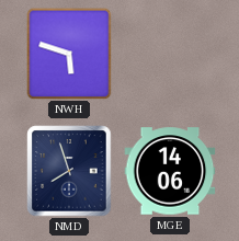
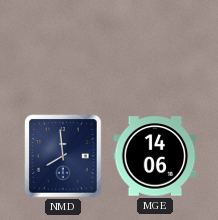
NWH: 5:48 -> none
NMD: 7:57 -> 7:59
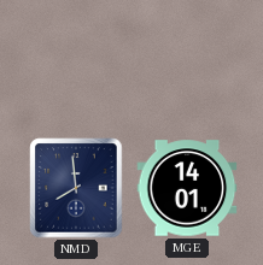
MGE: 14:06 -> 14:01
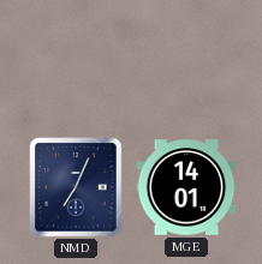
NMD: 7:59 -> 7:04
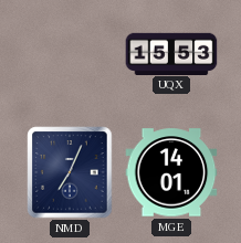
UQX: none -> 15:53
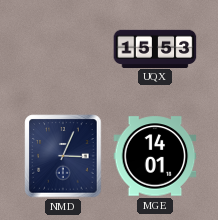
NMD: 7:04 -> 3:04
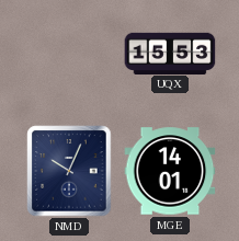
NMD: 3:04 -> 10:04
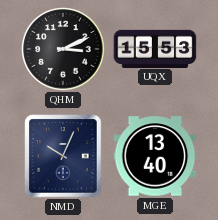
QHM: none -> 3:11
MGE: 14:01 -> 13:40
